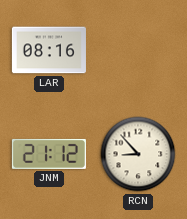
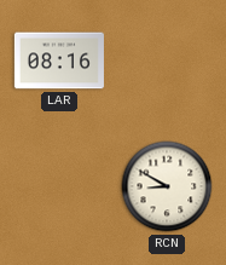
JNM: 21:12 -> none
RCN: 8:53 -> 8:50
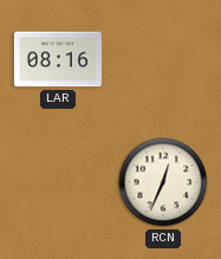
RCN: 8:50 -> 12:34
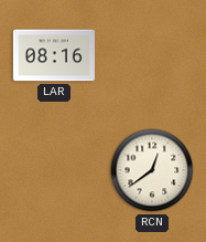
RCN: 12:34 -> 12:39
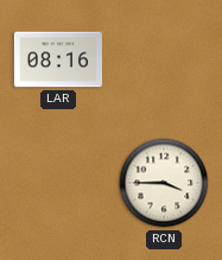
RCN: 12:39 -> 3:45
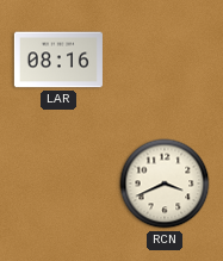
RCN: 3:45 -> 3:41
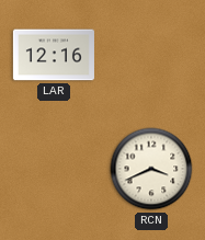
LAR: 08:16 -> 12:16
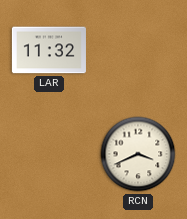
LAR: 12:16 -> 11:32
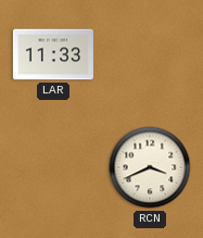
LAR: 11:32 -> 11:33
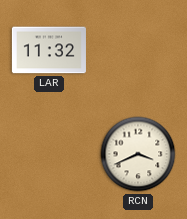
LAR: 11:33 -> 11:32
